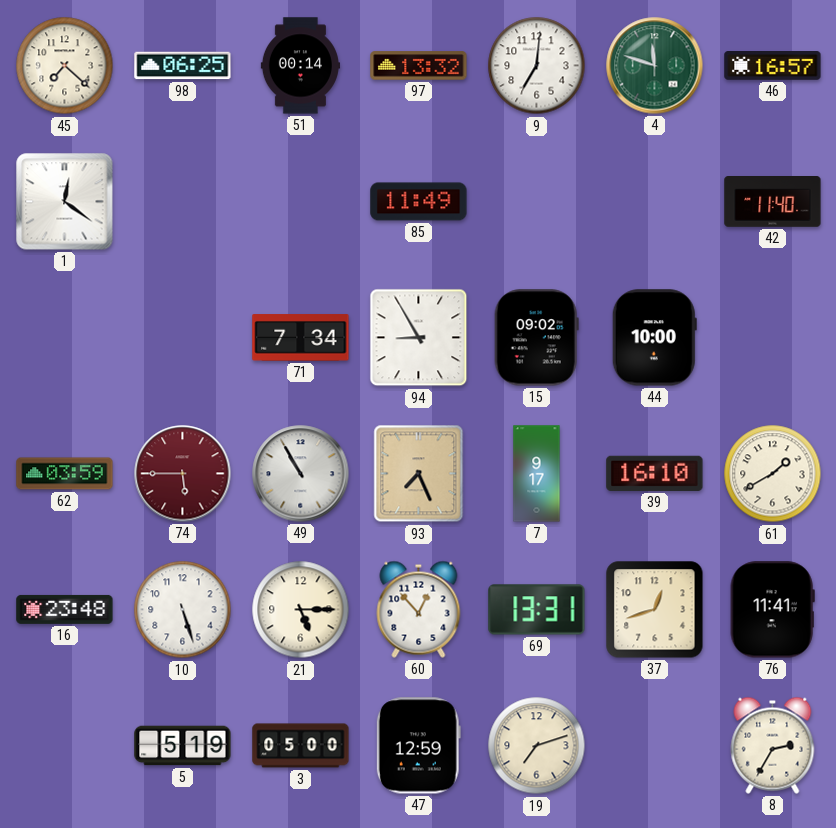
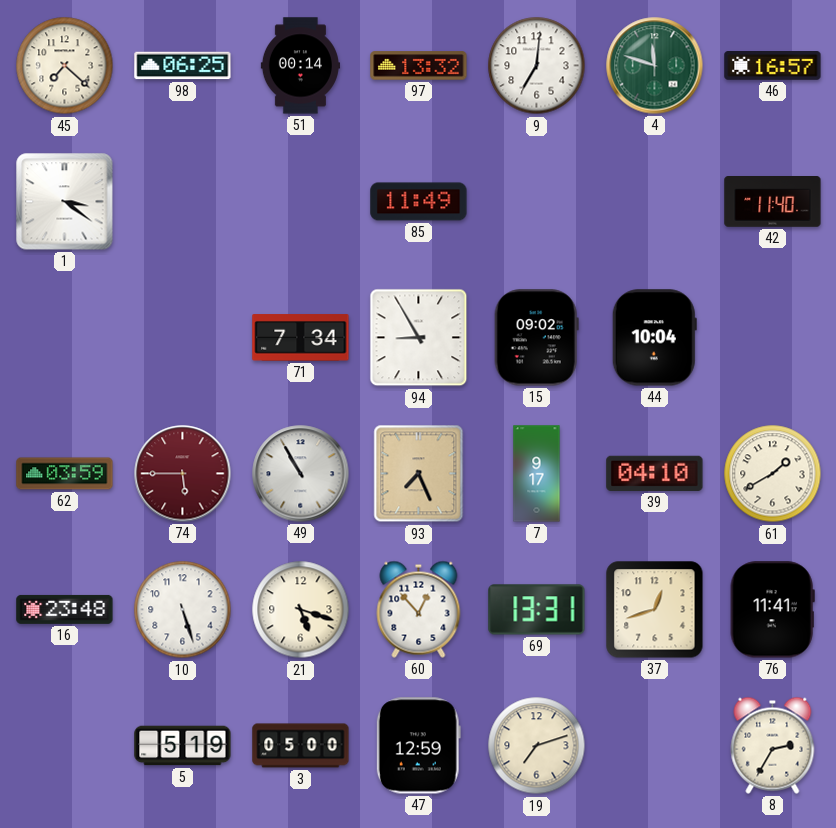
1: 12:21 -> 3:21
44: 10:00 -> 10:04
39: 16:10 -> 04:10
21: 5:15 -> 5:18
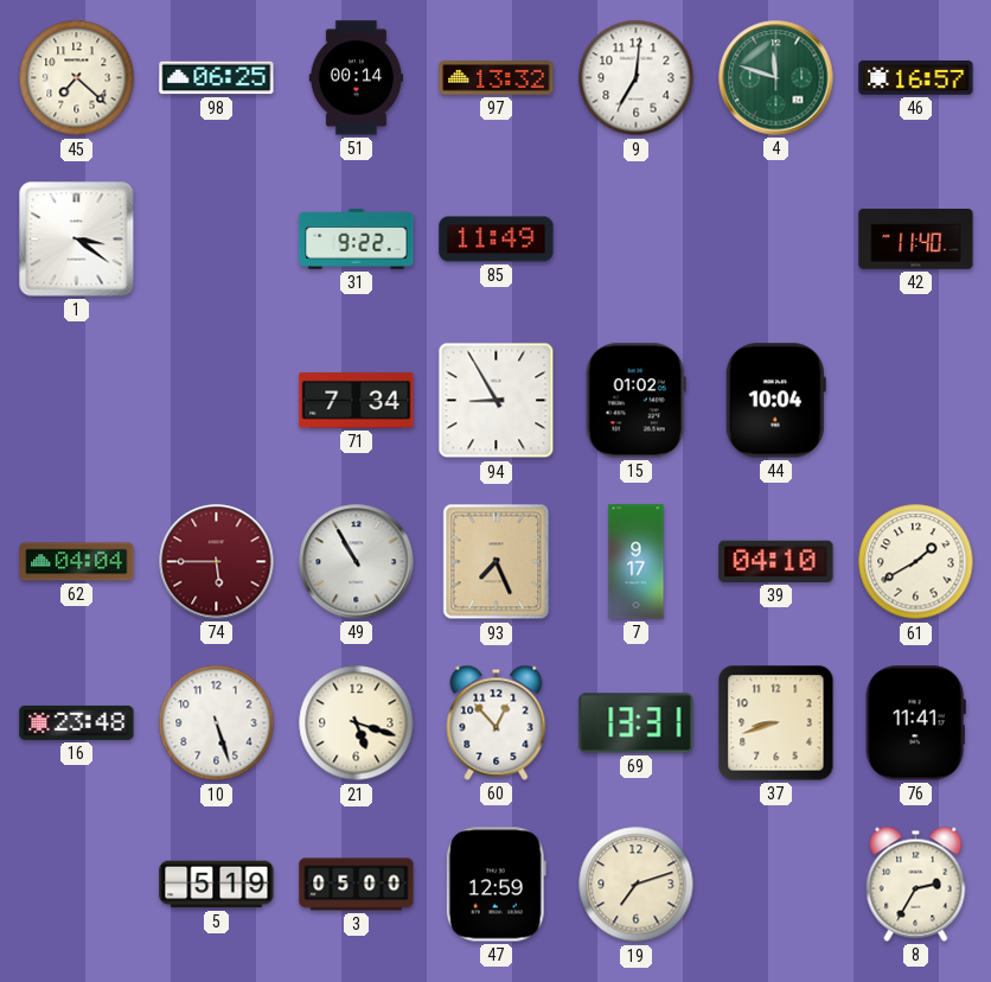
31: none -> 9:22
15: 09:02 -> 01:02
62: 03:59 -> 04:04
37: 12:42 -> 8:42
